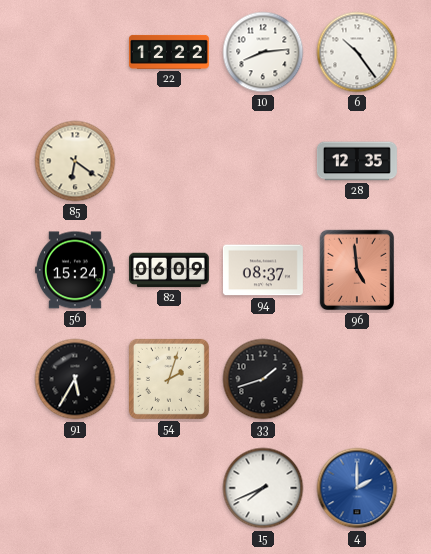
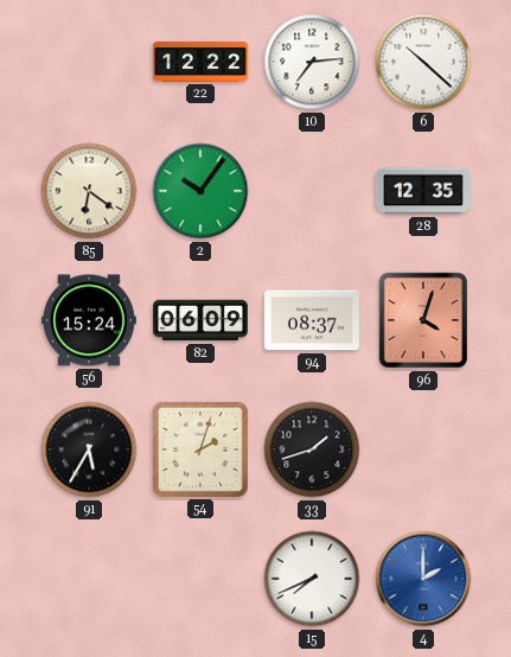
10: 8:14 -> 7:14
6: 10:24 -> 10:22
2: none -> 10:06
96: 4:59 -> 4:03
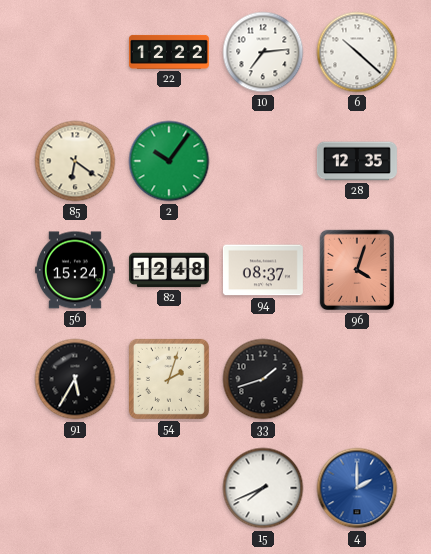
82: 06:09 -> 12:48
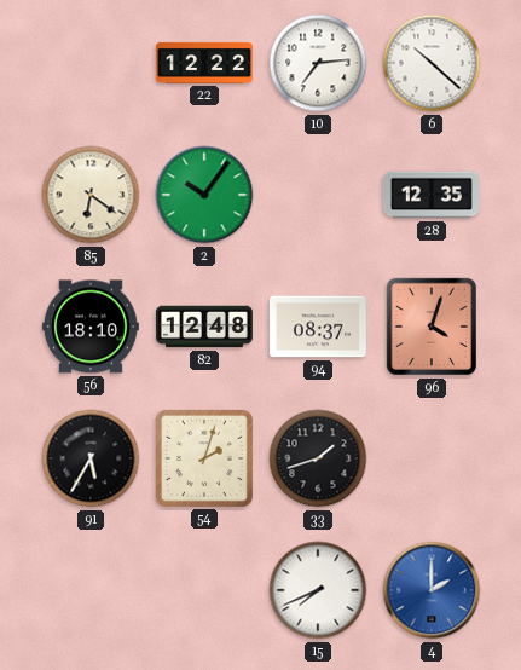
56: 15:24 -> 18:10
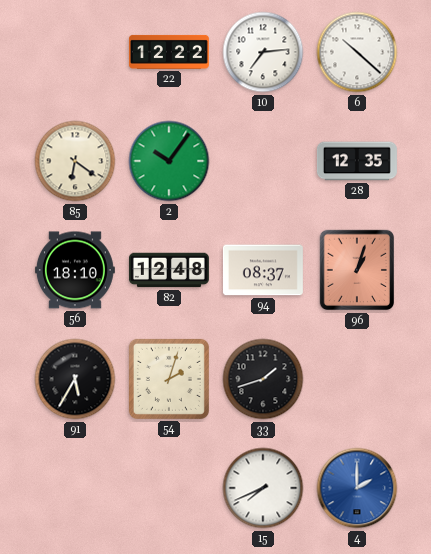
96: 4:03 -> 1:03
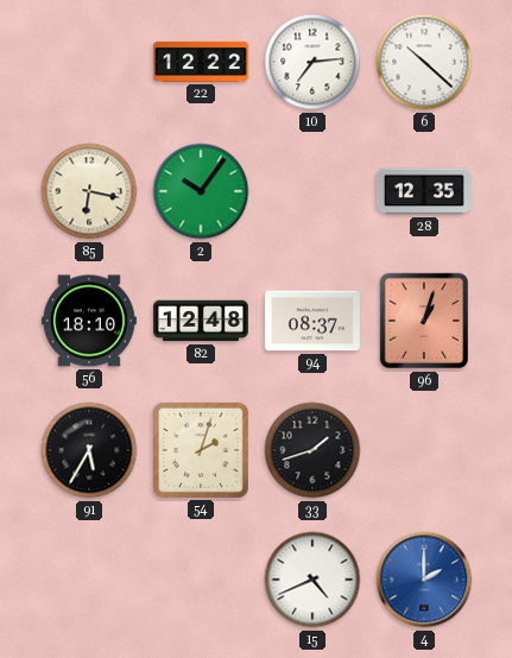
85: 6:21 -> 6:17
15: 7:41 -> 4:41
